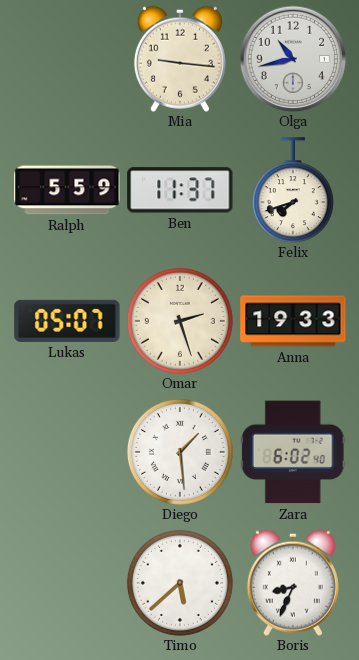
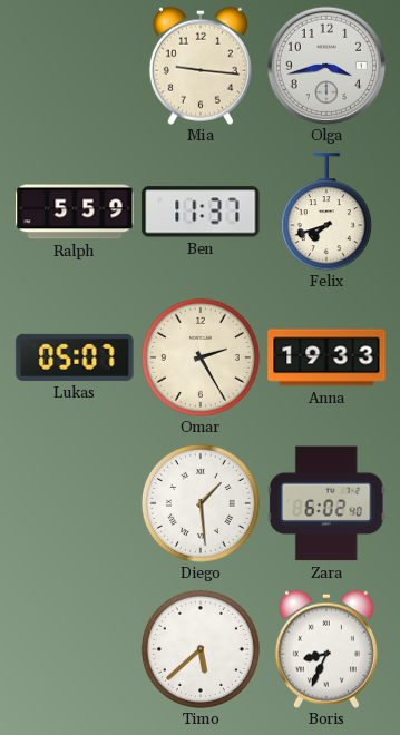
Olga: 10:43 -> 3:43
Omar: 2:27 -> 2:25
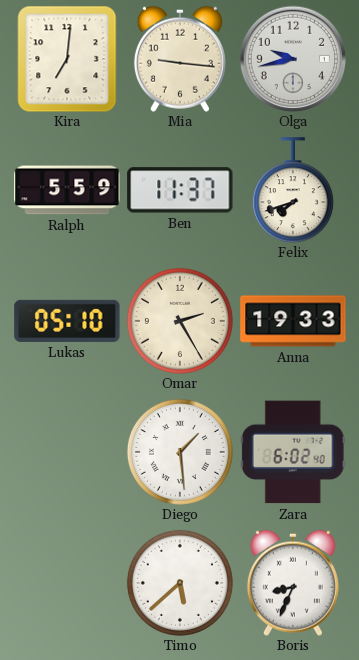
Kira: none -> 7:01
Olga: 3:43 -> 9:43
Lukas: 05:07 -> 05:10
